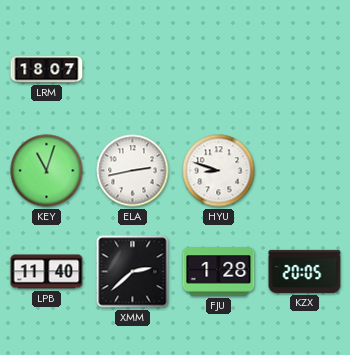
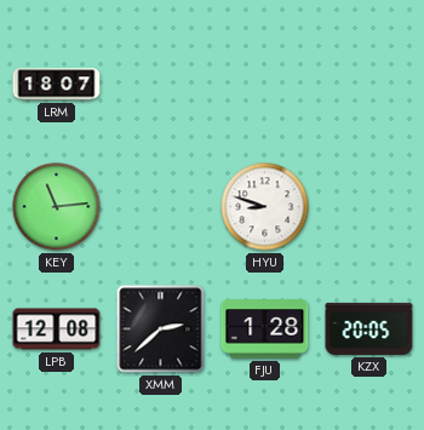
KEY: 11:03 -> 11:14
ELA: 2:43 -> none
LPB: 11:40 -> 12:08
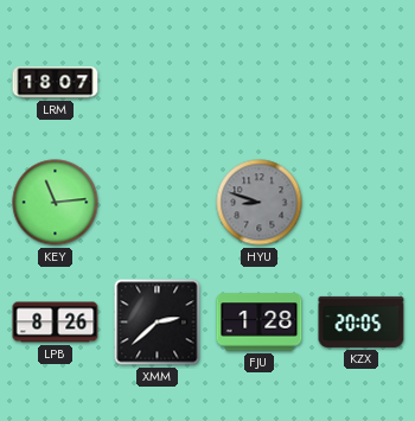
HYU dial: white -> grey
LPB: 12:08 -> 8:26
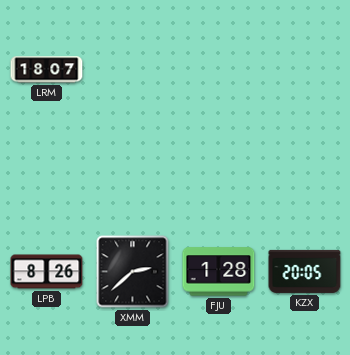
KEY: 11:14 -> none
HYU: 8:48 -> none
